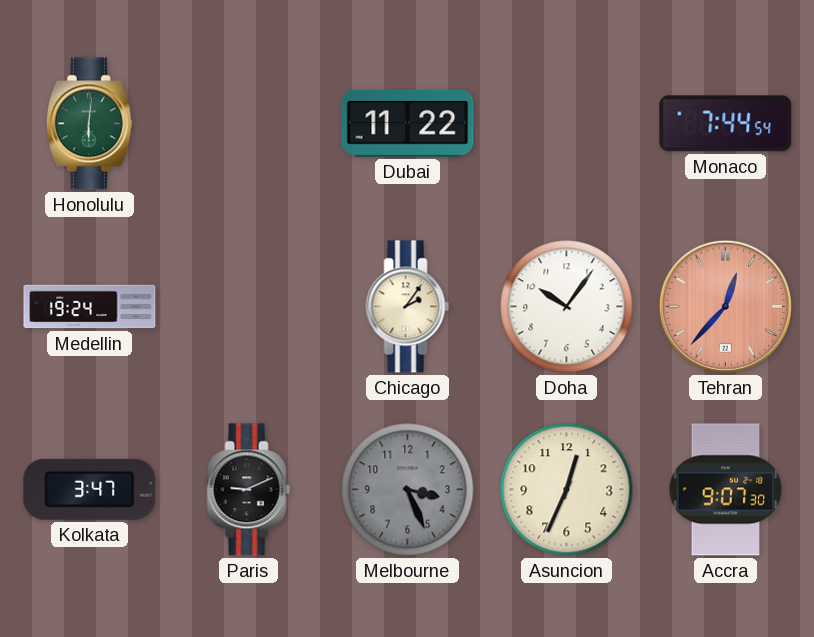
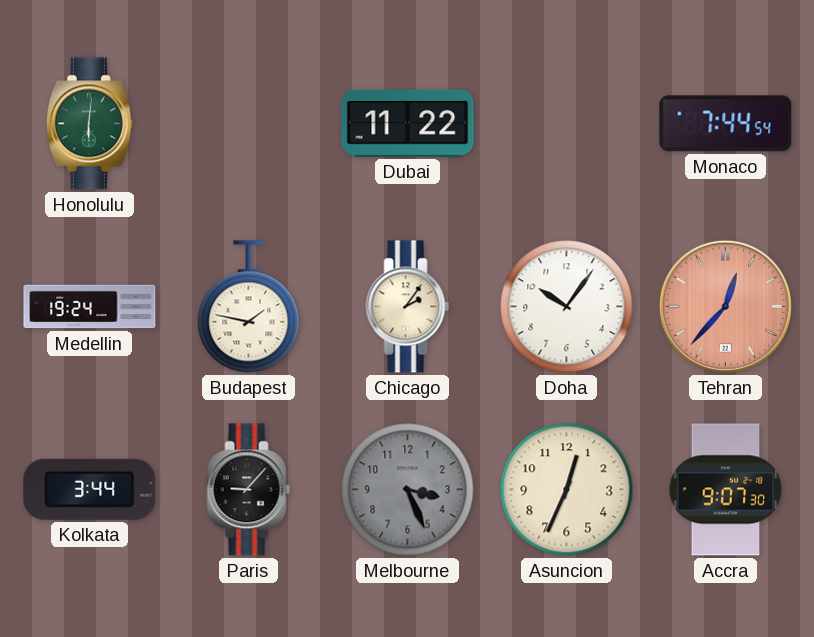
Budapest: none -> 1:47
Kolkata: 3:47 -> 3:44
Paris: 9:11 -> 9:07
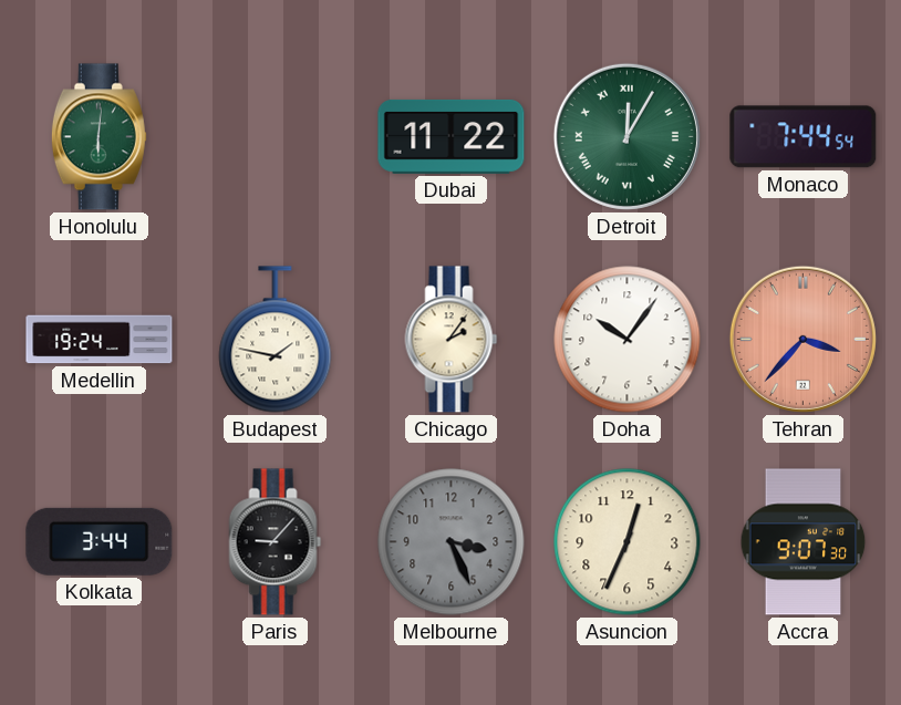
Detroit: none -> 12:05
Tehran: 12:37 -> 3:37
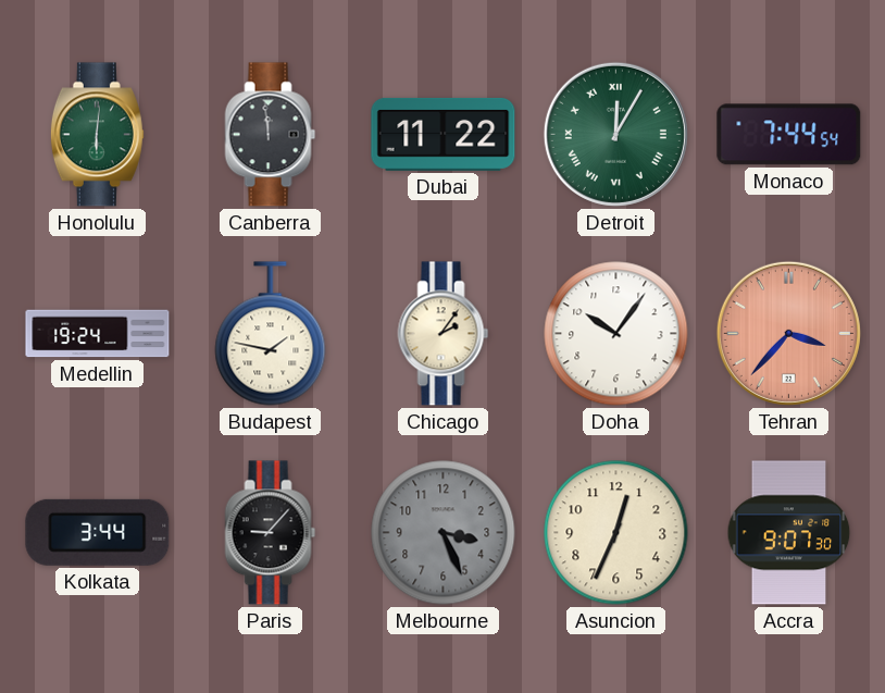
Canberra: none -> 11:59
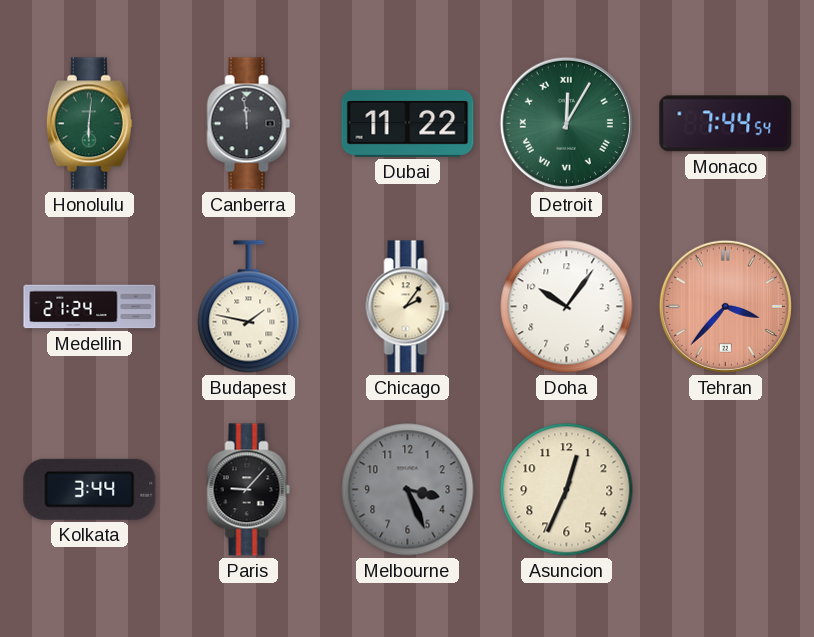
Medellin: 19:24 -> 21:24
Accra: 9:07 -> none
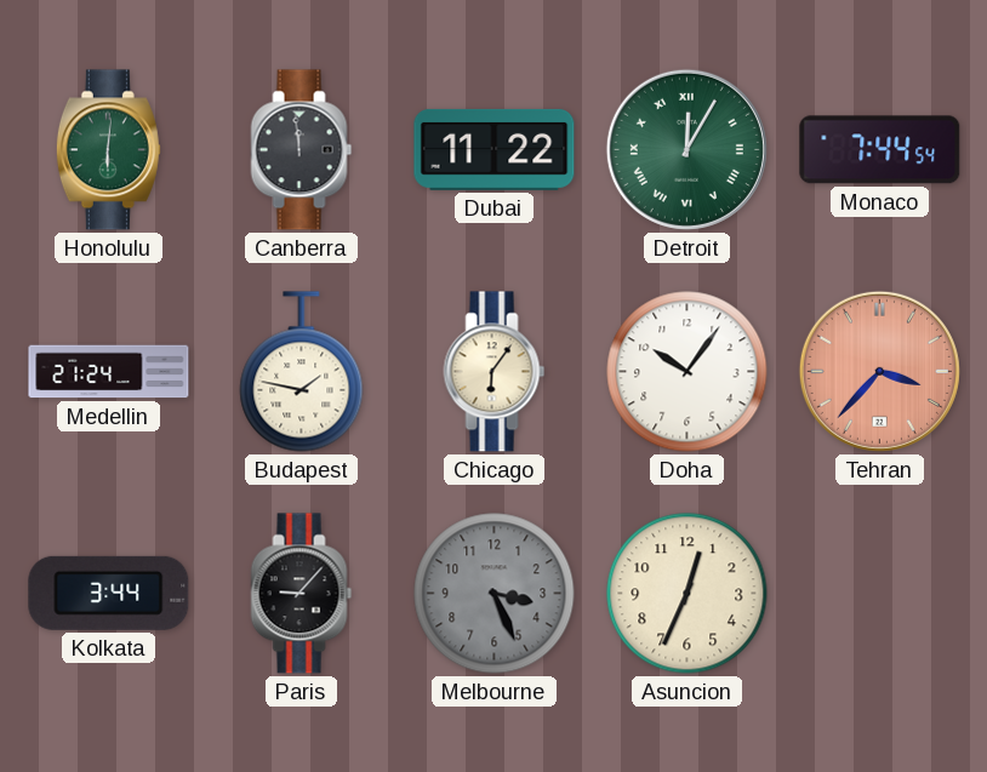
Chicago: 2:06 -> 6:06
